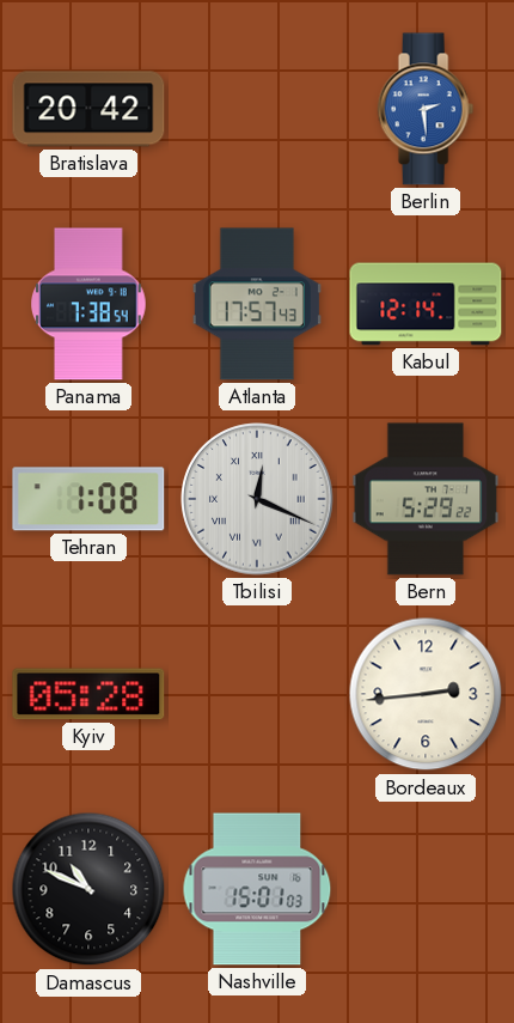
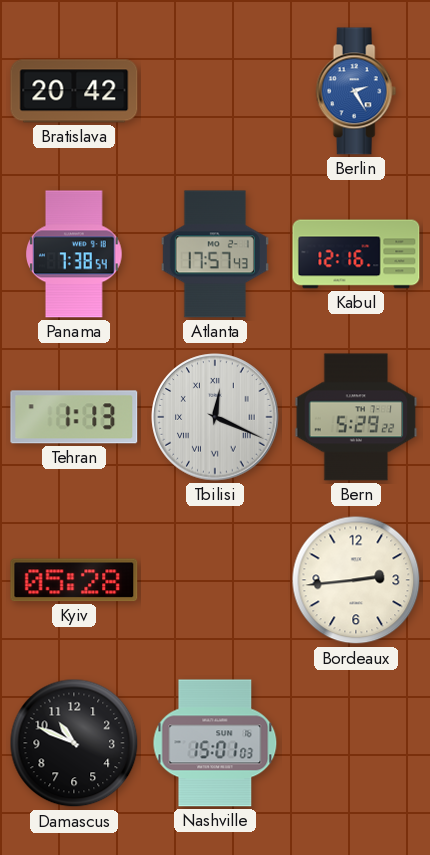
Berlin: 2:29 -> 2:25
Kabul: 12:14 -> 12:16
Tehran: 1:08 -> 1:13
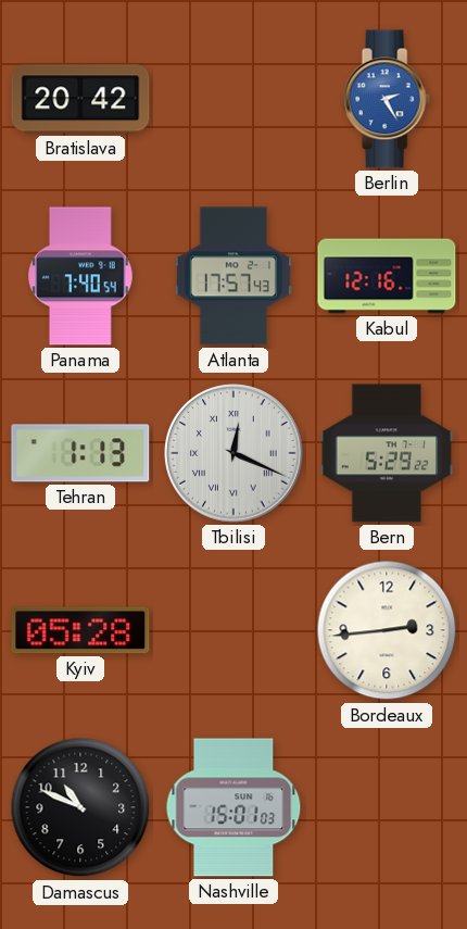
Panama: 7:38 -> 7:40
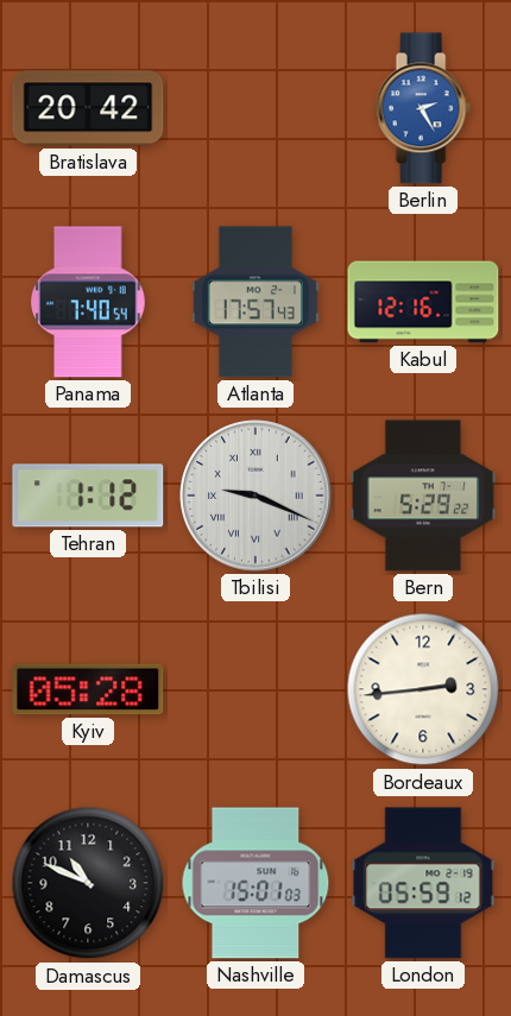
Tehran: 1:13 -> 1:12
Tbilisi: 12:19 -> 9:19
London: none -> 05:59
